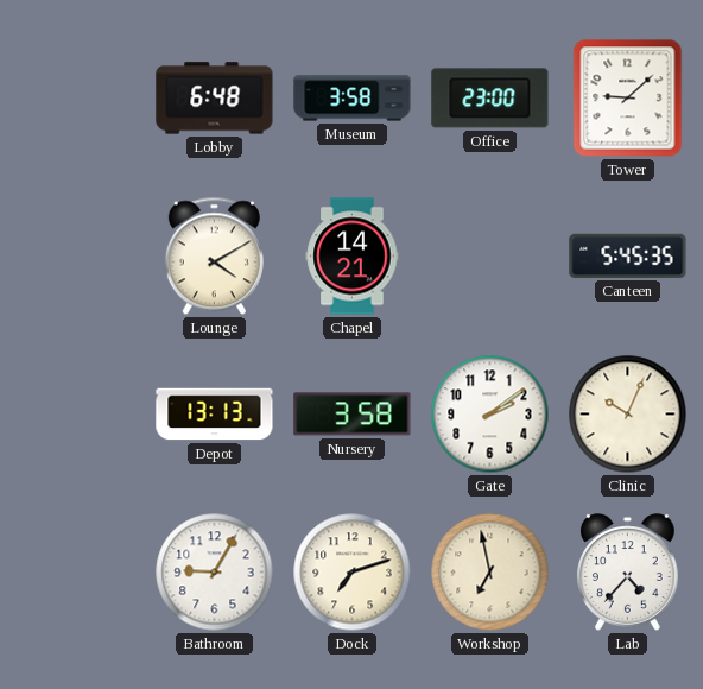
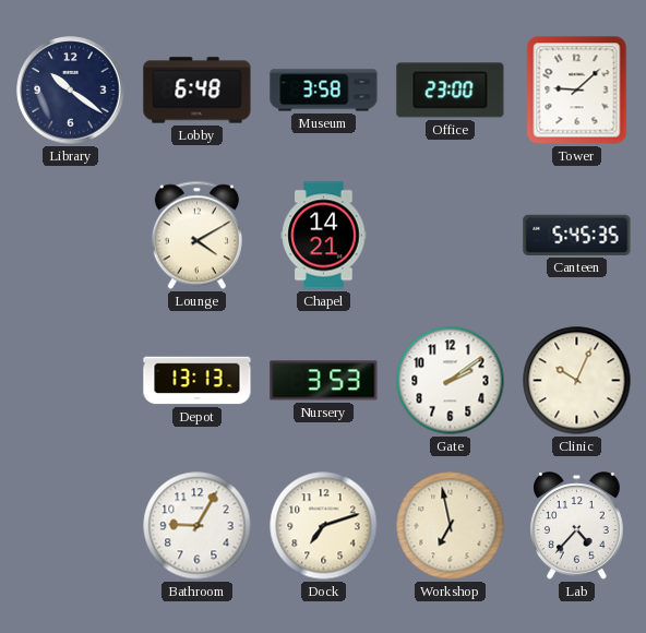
Library: none -> 10:21
Nursery: 3:58 -> 3:53
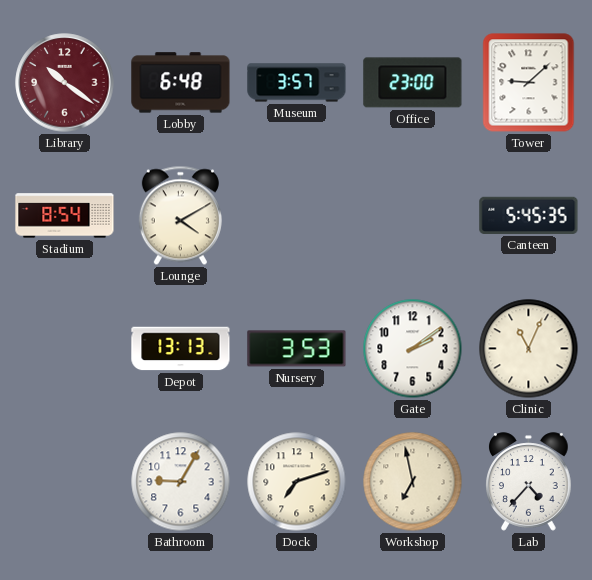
Library dial: navy -> burgundy
Museum: 3:58 -> 3:57
Stadium: none -> 8:54
Chapel: 14:21 -> none
Clinic: 10:04 -> 11:04
